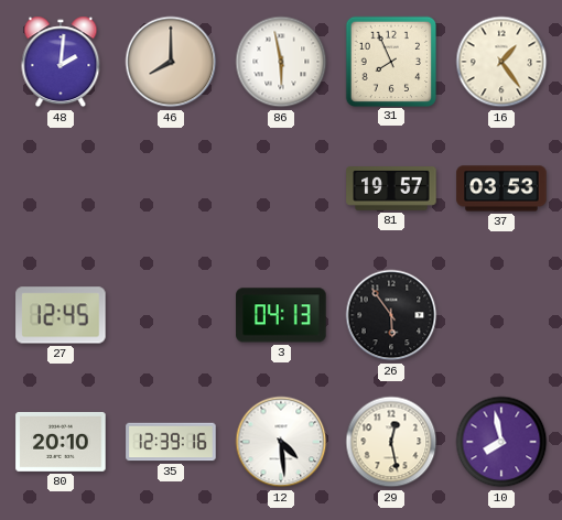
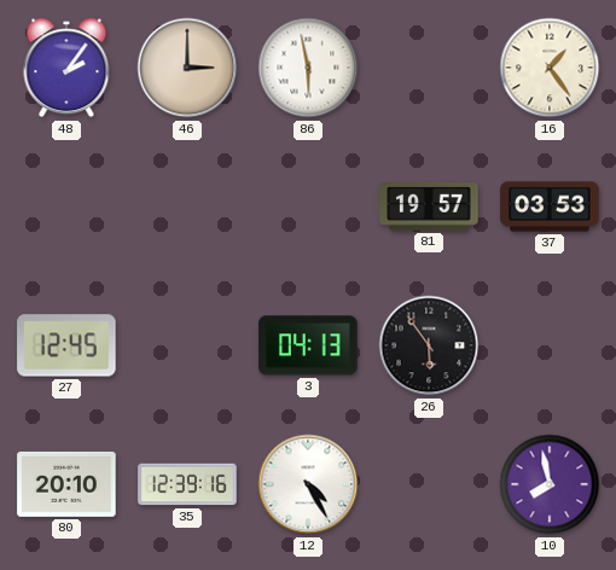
48: 2:01 -> 2:06
46: 8:00 -> 3:00
31: 7:56 -> none
12: 4:29 -> 4:25
29: 12:28 -> none
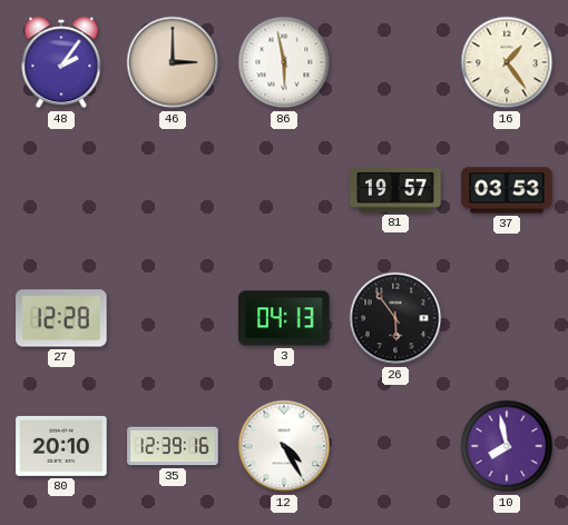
27: 12:45 -> 12:28
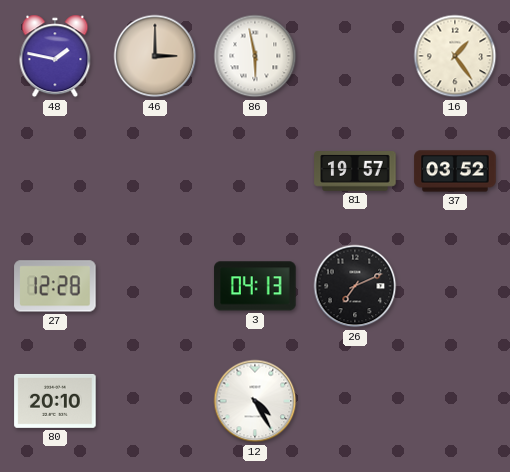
48: 2:06 -> 1:47
37: 03:53 -> 03:52
26: 5:54 -> 7:11
35: 12:39 -> none
10: 7:58 -> none
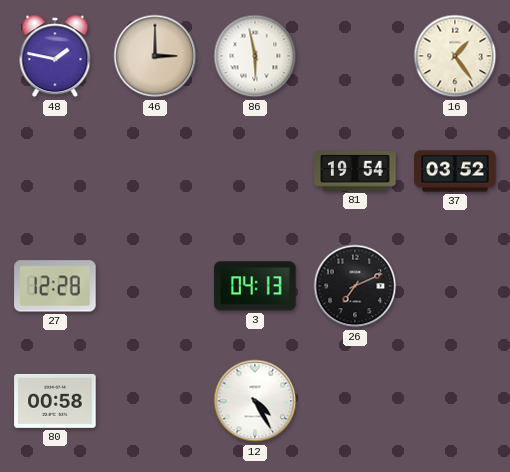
81: 19:57 -> 19:54
80: 20:10 -> 00:58
